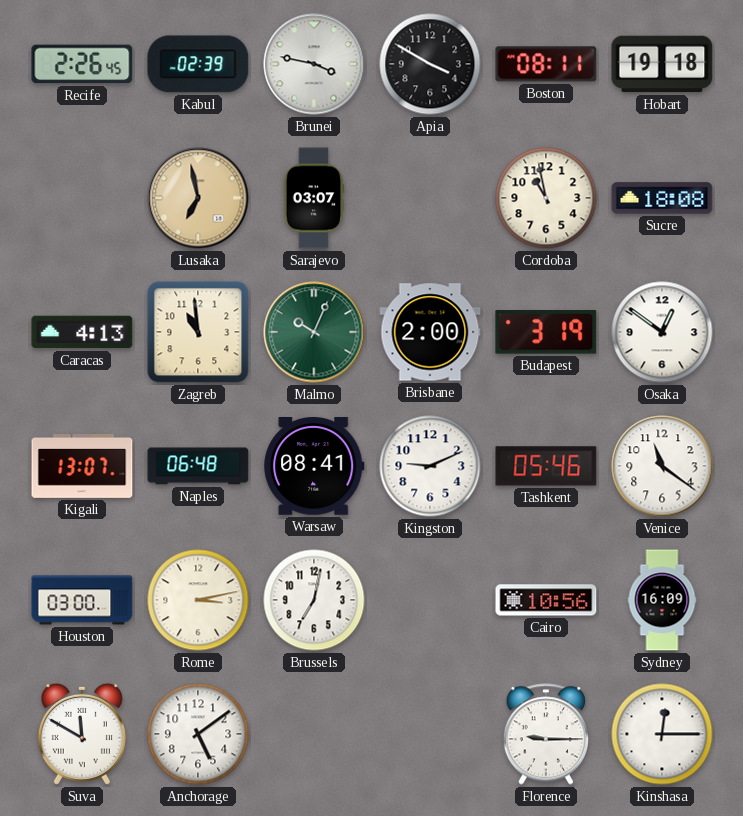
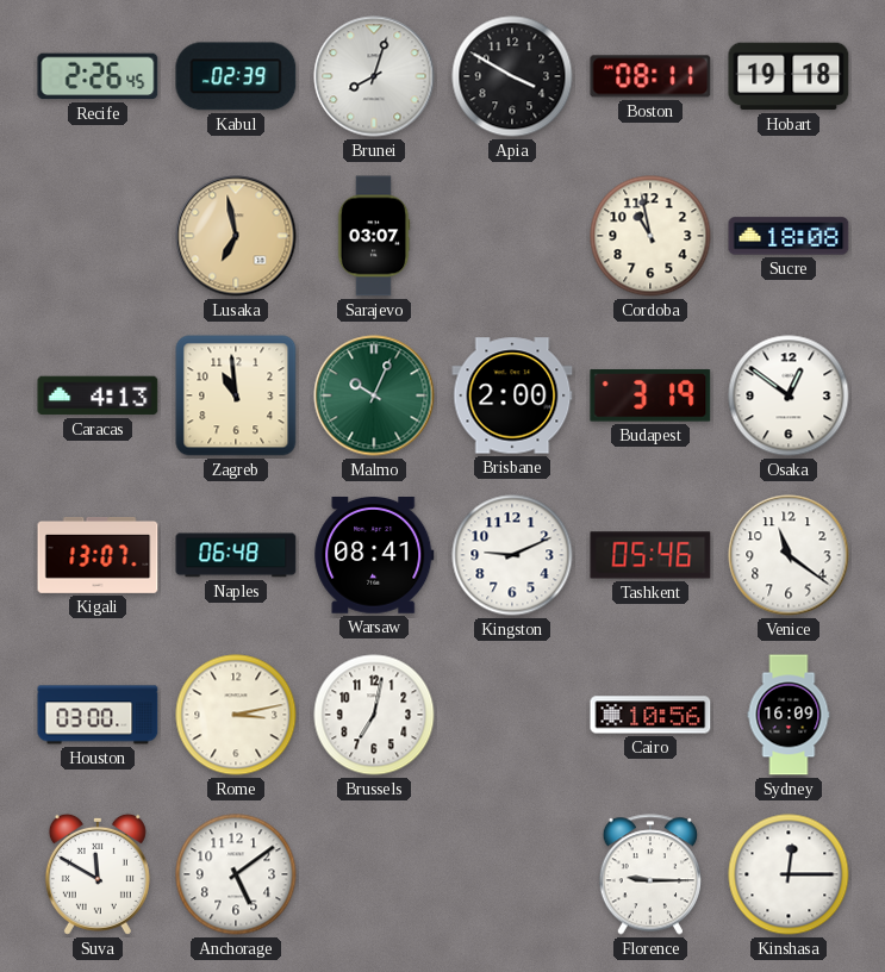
Brunei: 3:47 -> 8:03
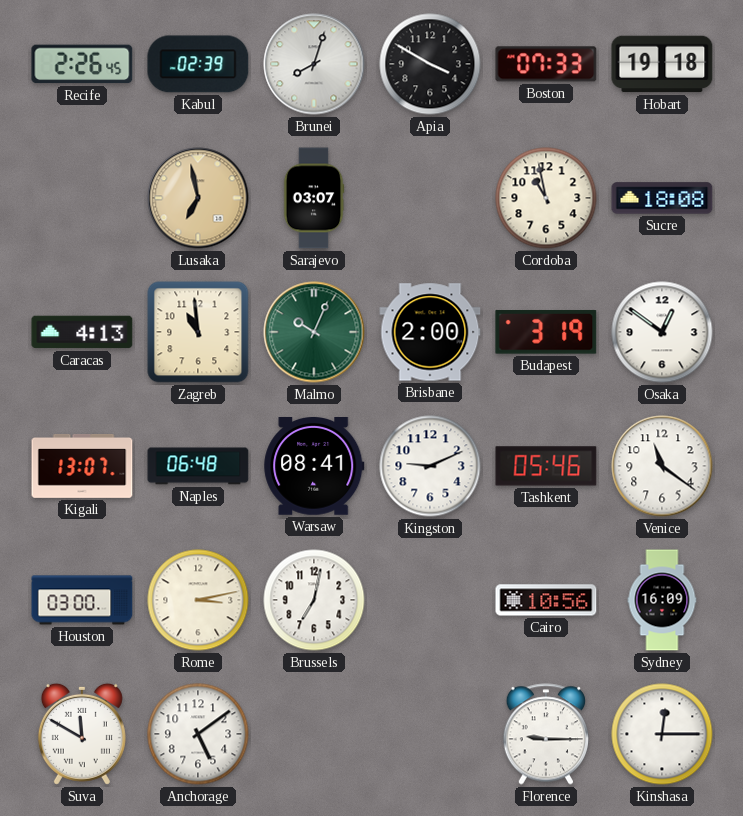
Boston: 08:11 -> 07:33
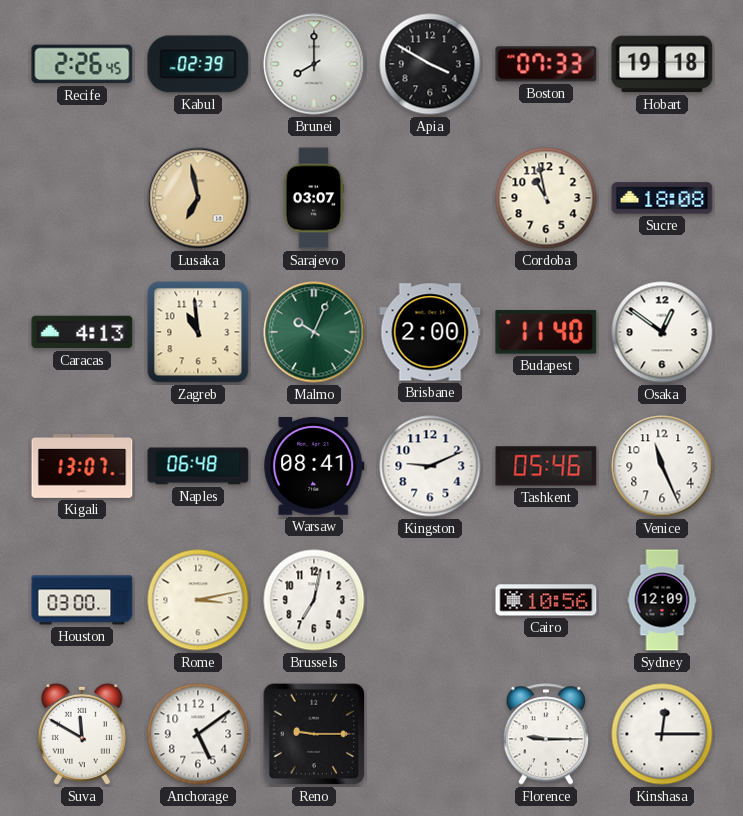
Brunei: 8:03 -> 8:00
Budapest: 3:19 -> 11:40
Venice: 11:21 -> 11:26
Sydney: 16:09 -> 12:09
Reno: none -> 9:15
